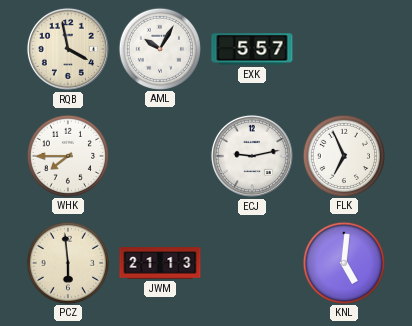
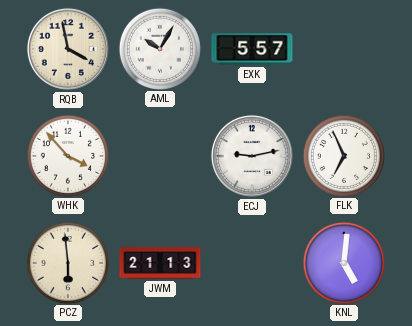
WHK: 7:45 -> 3:53
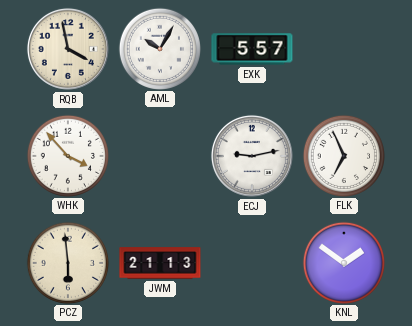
KNL: 5:01 -> 1:51
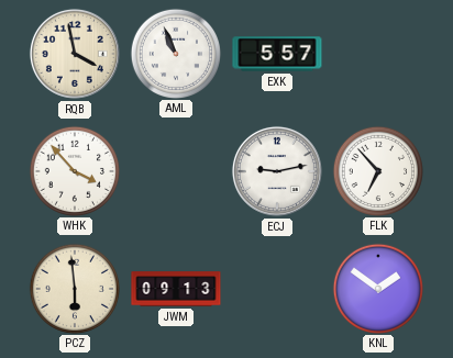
AML: 10:05 -> 10:56
FLK: 6:56 -> 6:53
JWM: 21:13 -> 09:13
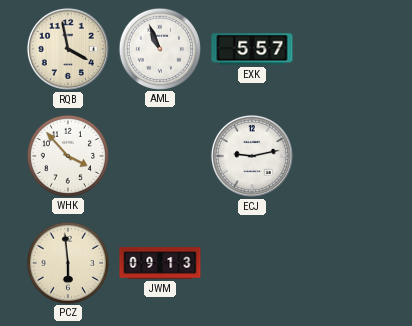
FLK: 6:53 -> none
KNL: 1:51 -> none
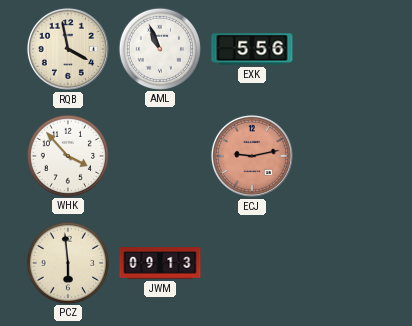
EXK: 5:57 -> 5:56
ECJ dial: white -> salmon
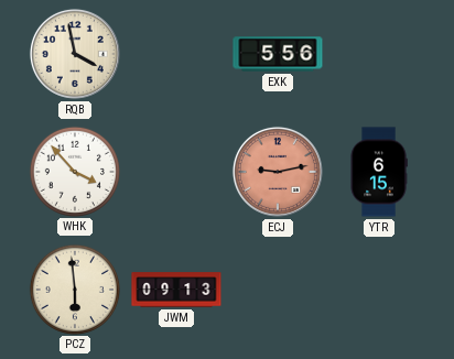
AML: 10:56 -> none
YTR: none -> 6:15
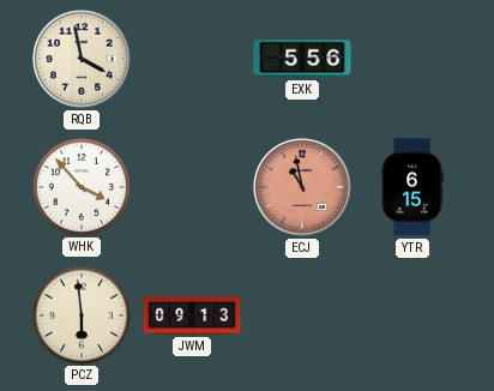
ECJ: 9:13 -> 10:58
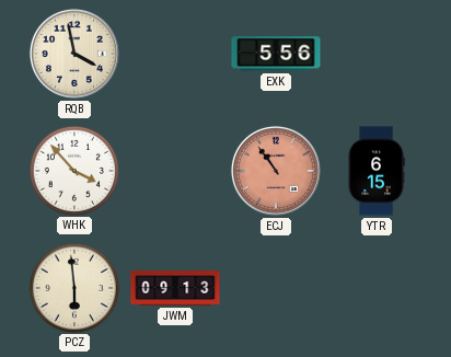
ECJ: 10:58 -> 10:54
